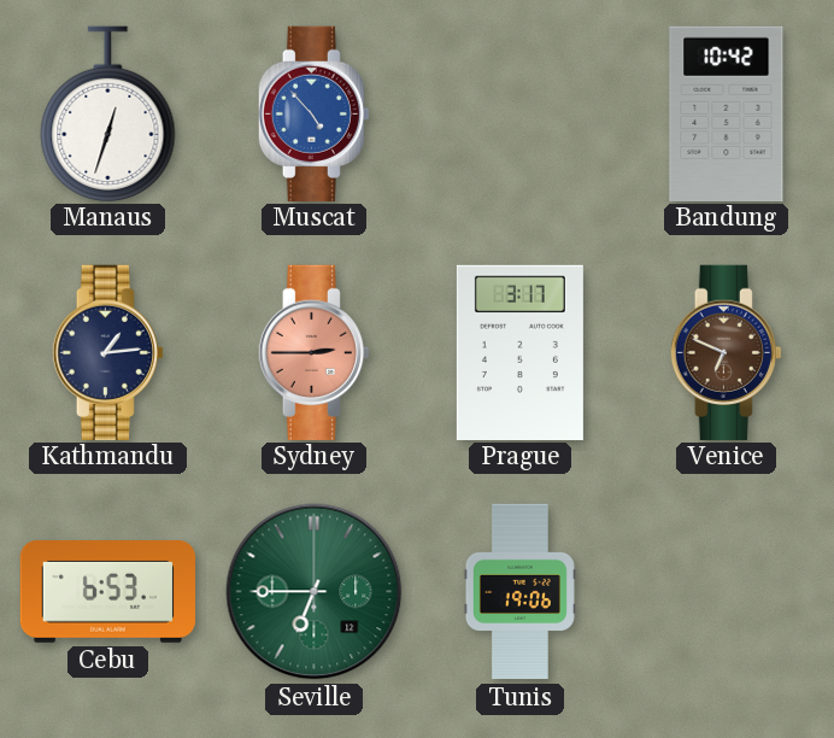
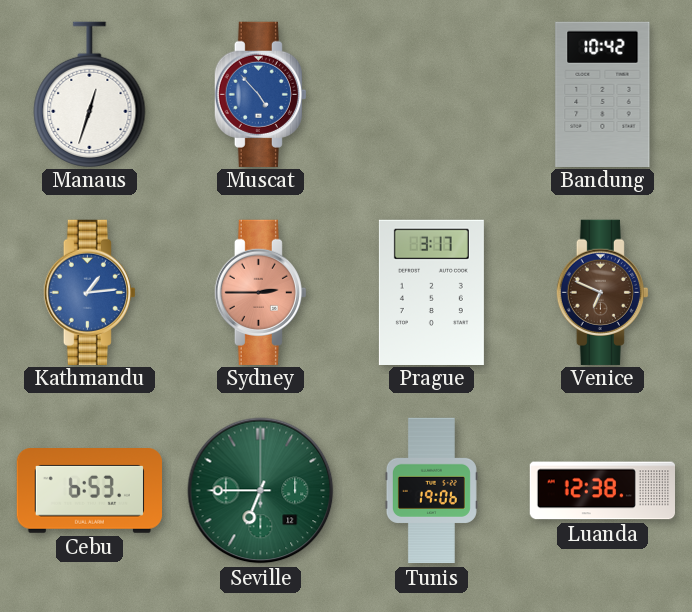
Kathmandu dial: navy -> blue
Luanda: none -> 12:38
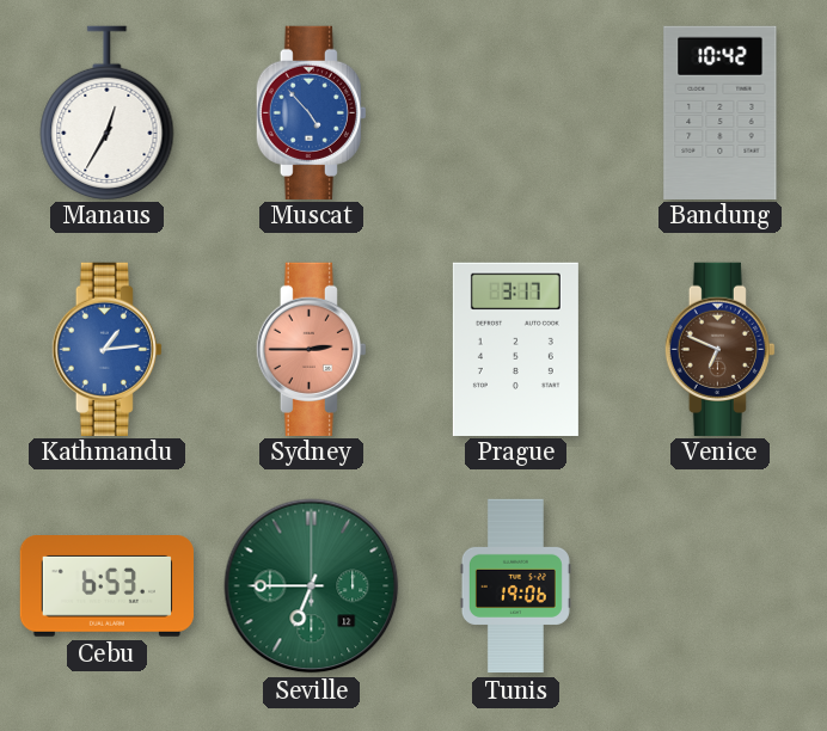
Manaus: 12:33 -> 12:35
Luanda: 12:38 -> none
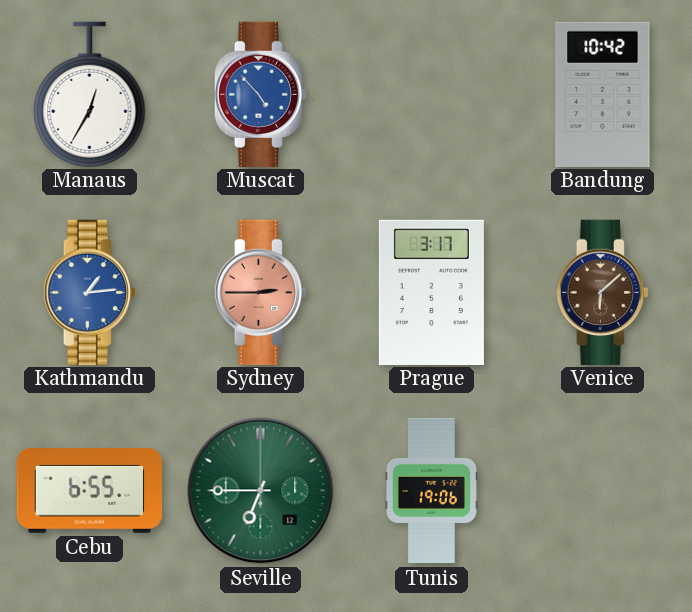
Venice: 6:49 -> 6:08
Cebu: 6:53 -> 6:55
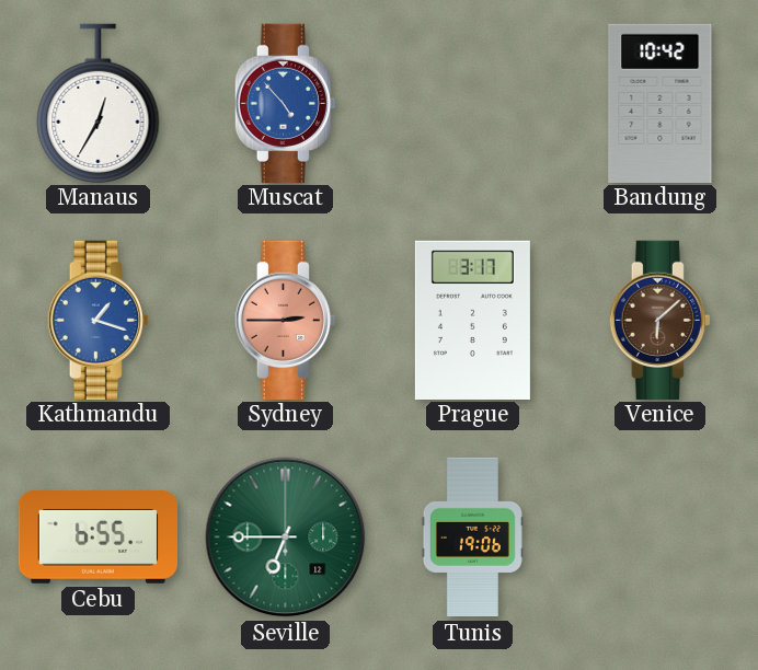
Kathmandu: 1:14 -> 1:18
